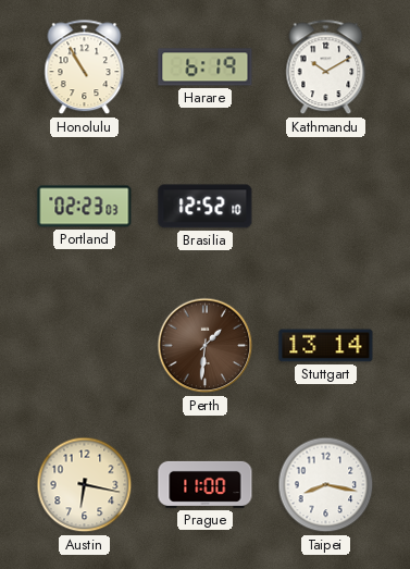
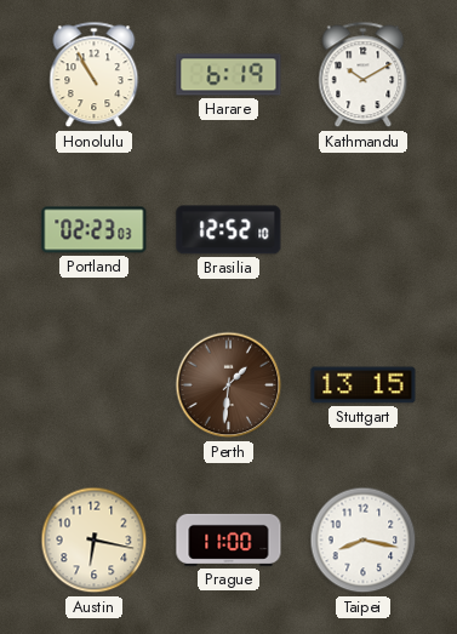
Stuttgart: 13:14 -> 13:15
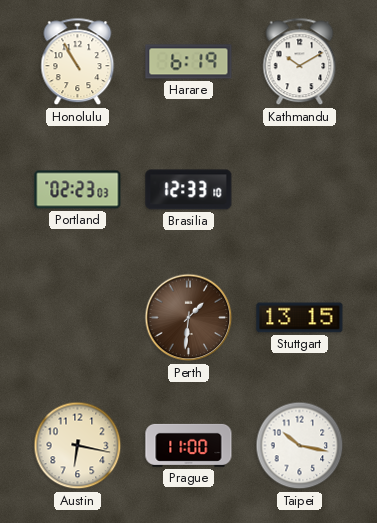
Brasilia: 12:52 -> 12:33
Taipei: 8:17 -> 10:17
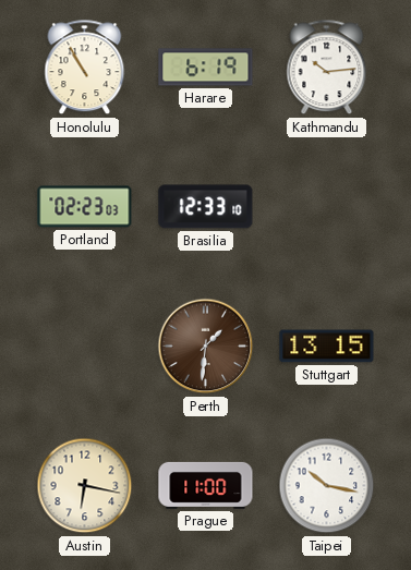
Kathmandu: 10:10 -> 10:14
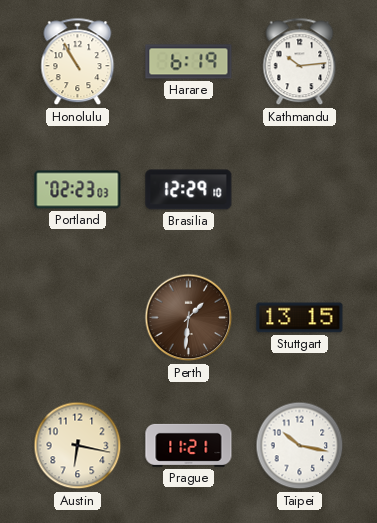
Brasilia: 12:33 -> 12:29
Prague: 11:00 -> 11:21
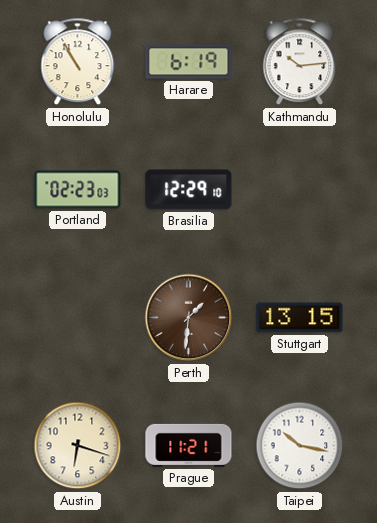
Austin: 6:17 -> 6:18
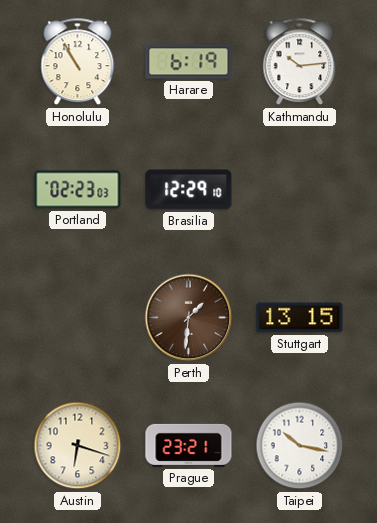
Prague: 11:21 -> 23:21
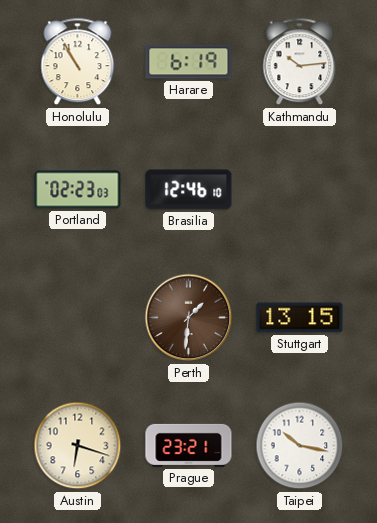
Brasilia: 12:29 -> 12:46
